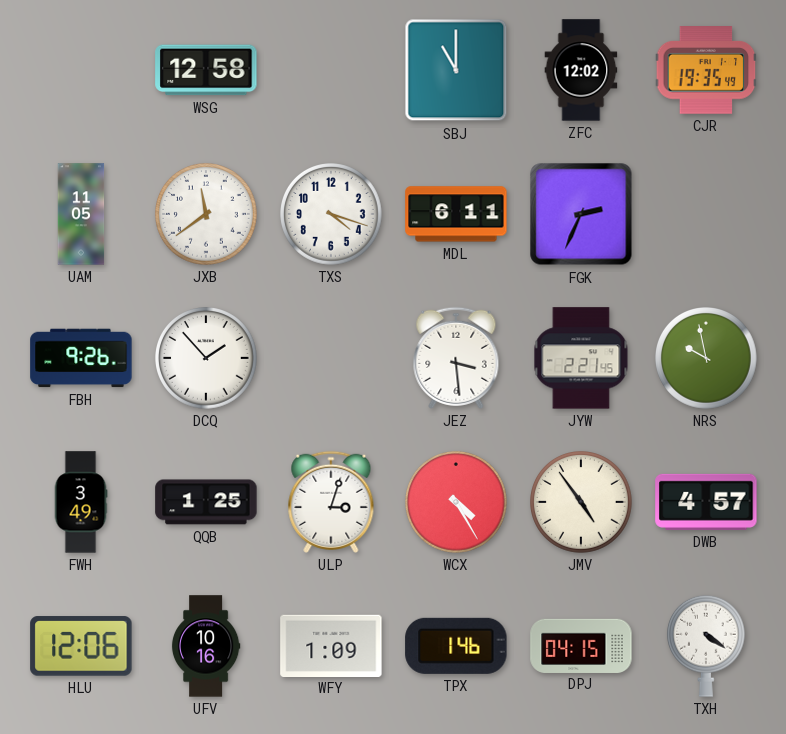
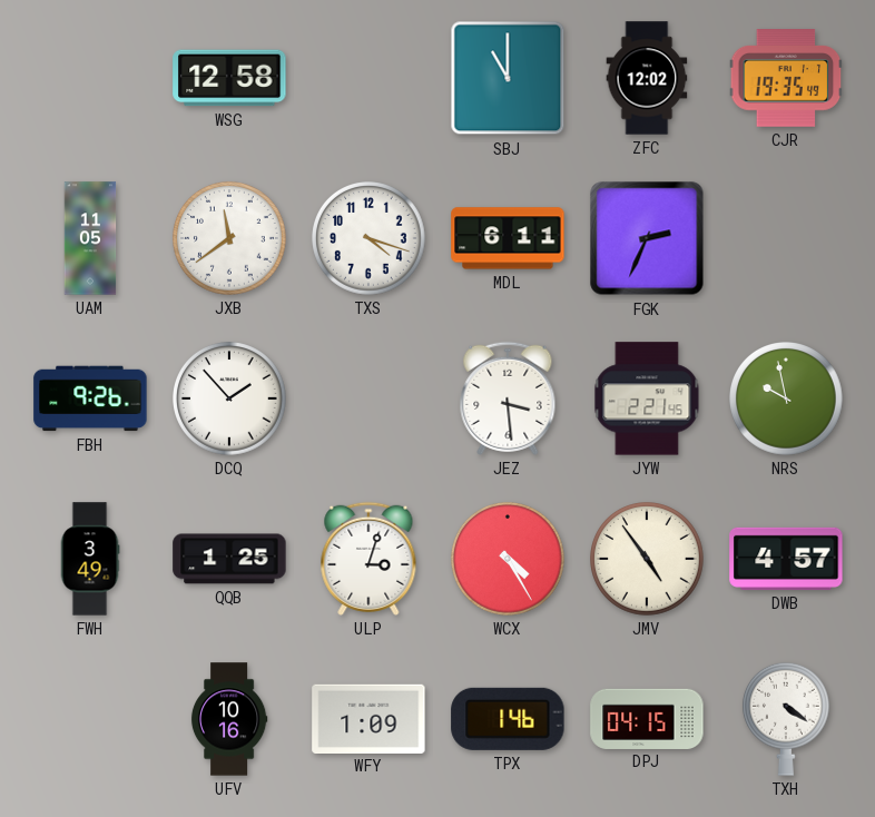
HLU: 12:06 -> none
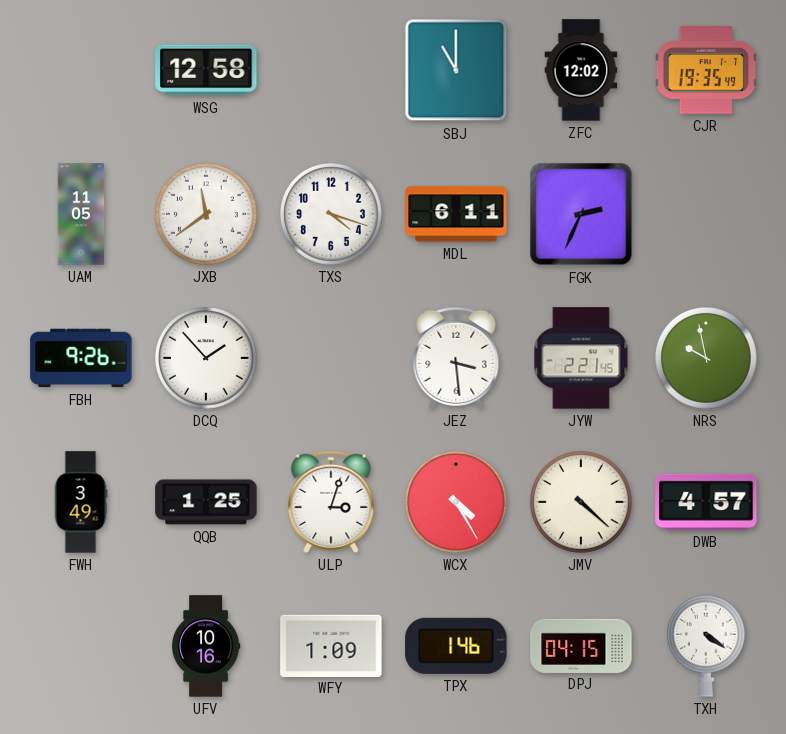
JMV: 4:54 -> 4:22
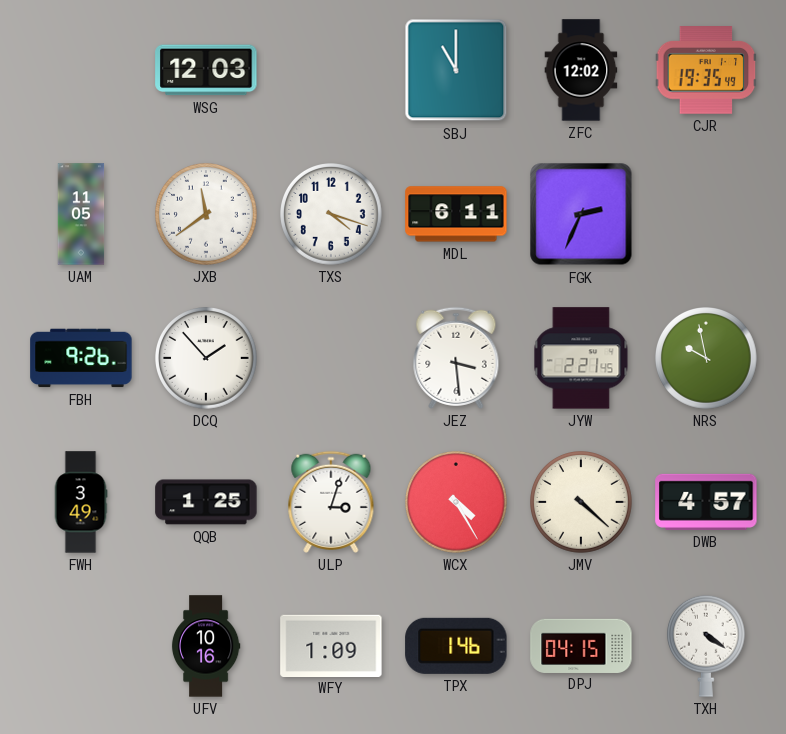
WSG: 12:58 -> 12:03
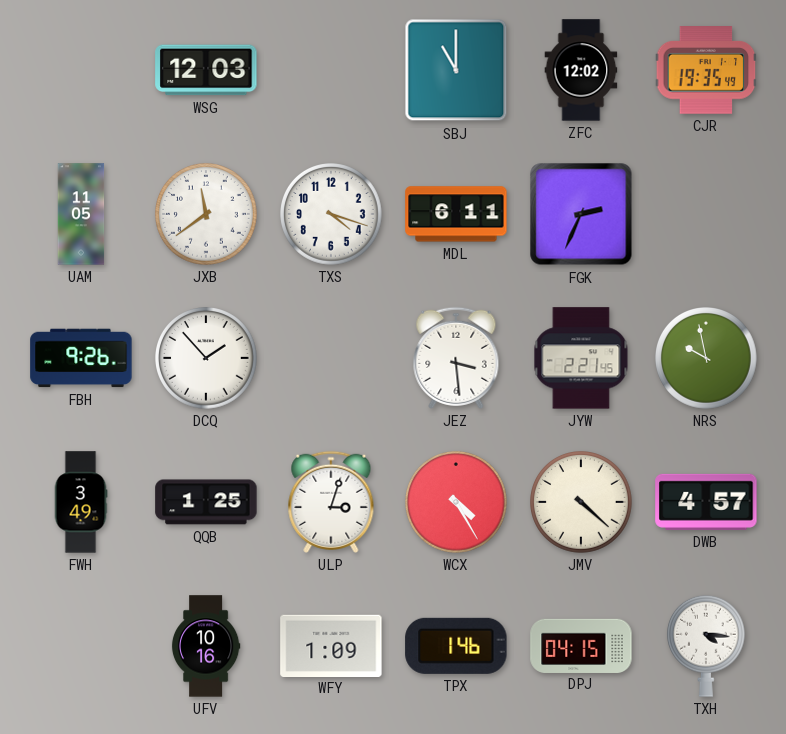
TXH: 4:21 -> 4:16
